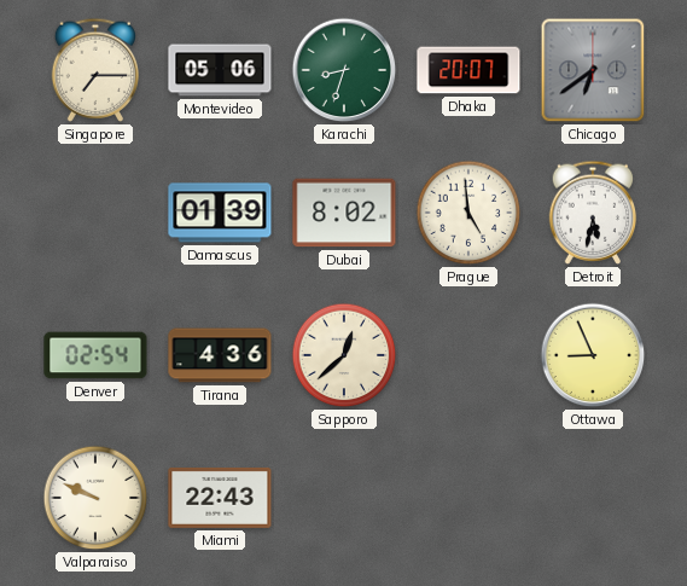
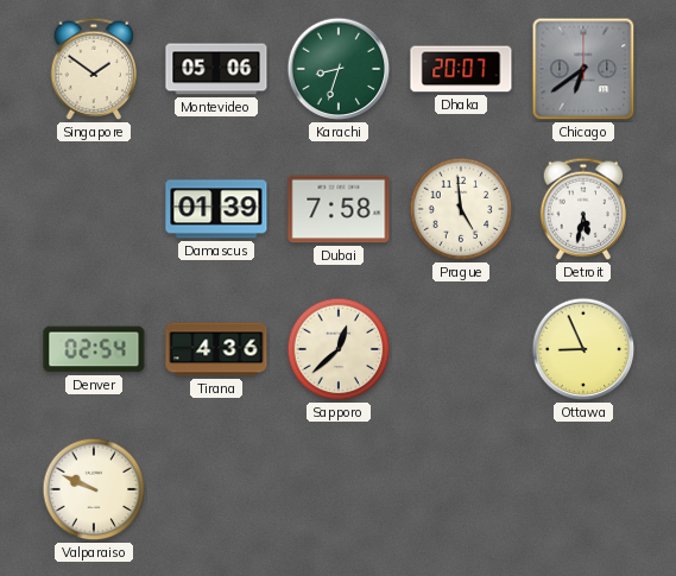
Singapore: 7:15 -> 1:51
Dubai: 8:02 -> 7:58
Miami: 22:43 -> none
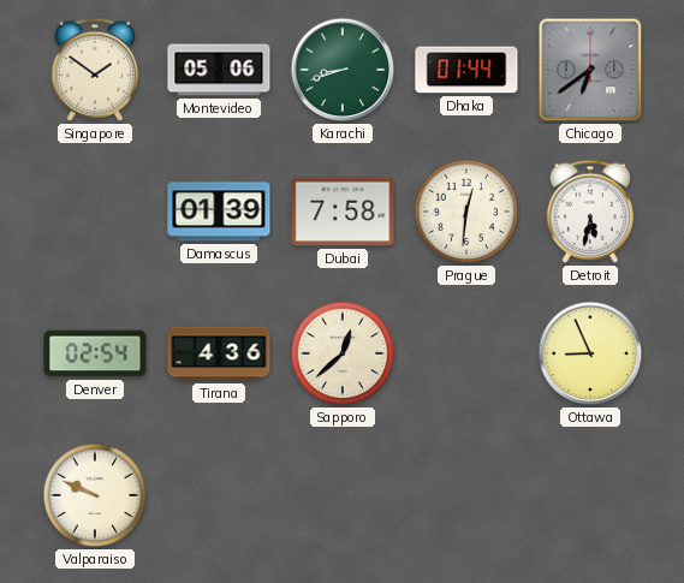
Karachi: 8:33 -> 8:42
Dhaka: 20:07 -> 01:44
Prague: 4:59 -> 12:31
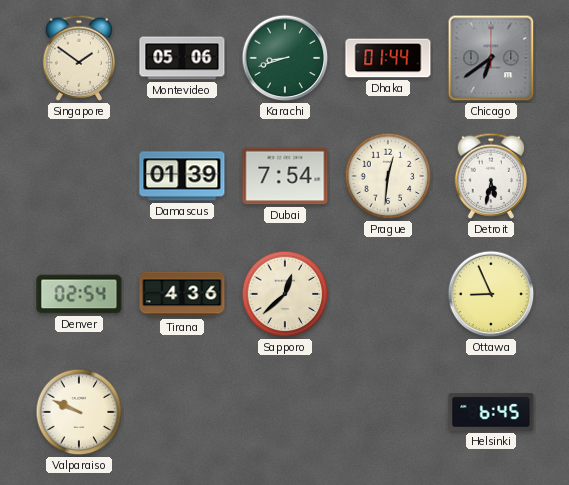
Dubai: 7:58 -> 7:54
Helsinki: none -> 6:45
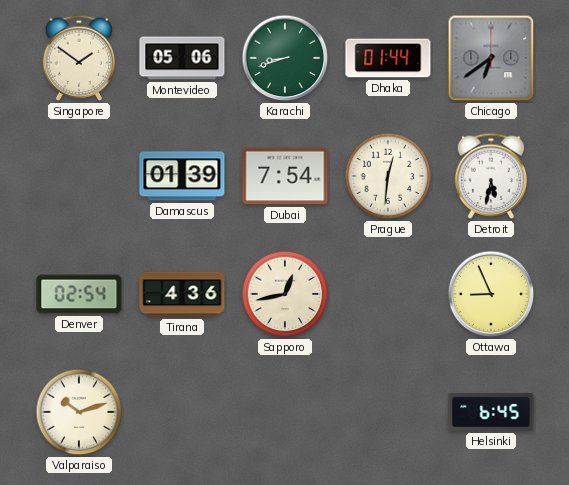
Sapporo: 12:38 -> 12:43
Valparaiso: 9:49 -> 10:12
